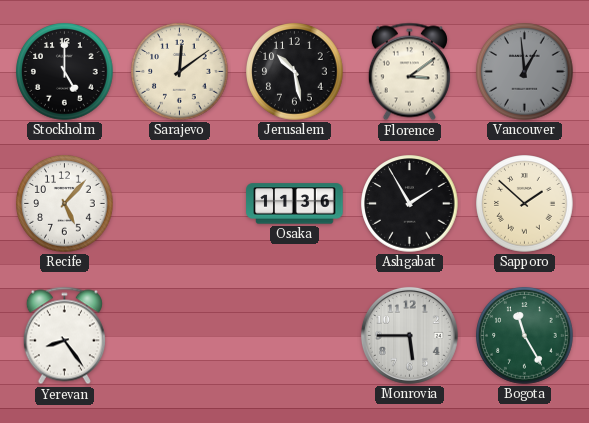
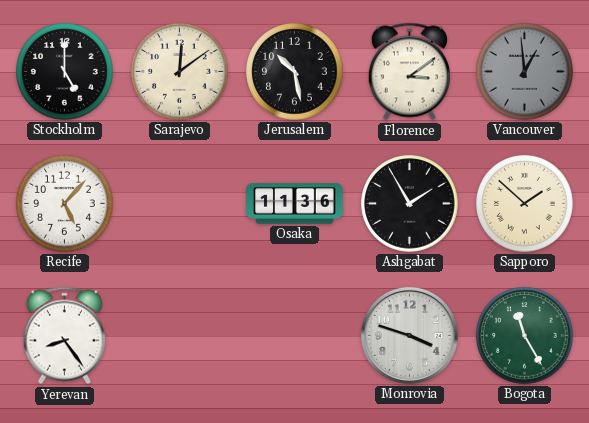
Monrovia: 5:45 -> 3:48
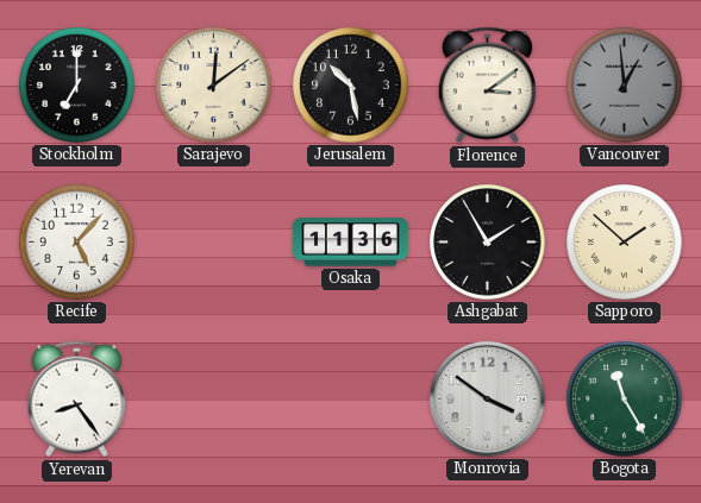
Stockholm: 5:00 -> 7:00
Monrovia: 3:48 -> 3:51
